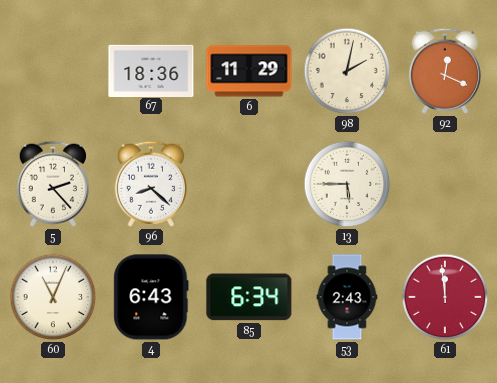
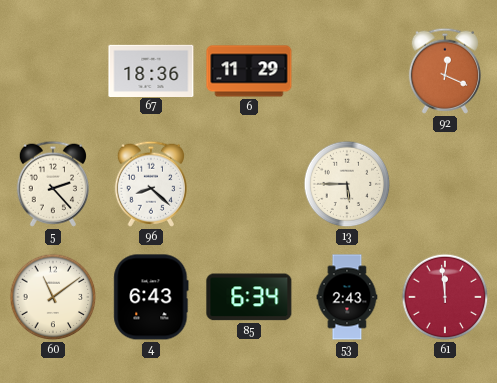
98: 2:02 -> none
60: 11:04 -> 11:09
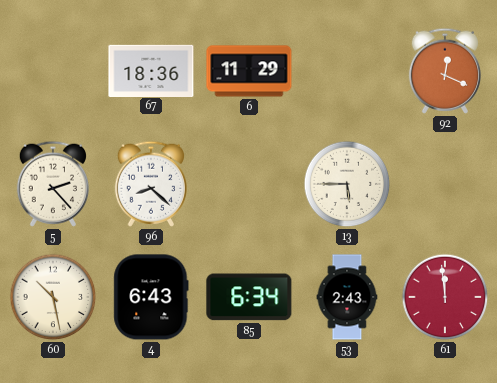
60: 11:09 -> 10:28
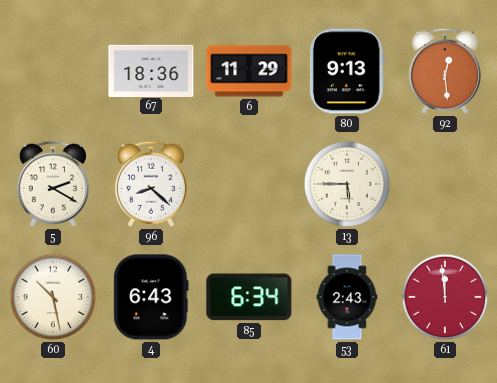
80: none -> 9:13
92: 12:19 -> 12:29
5: 2:23 -> 2:20
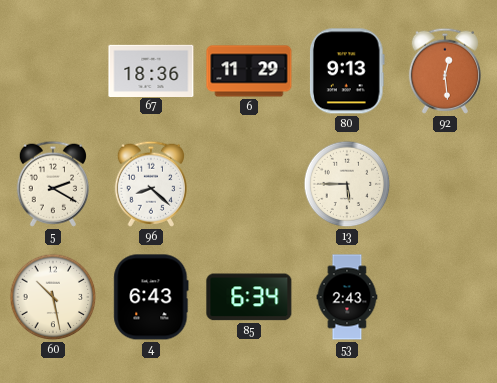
61: 11:59 -> none
